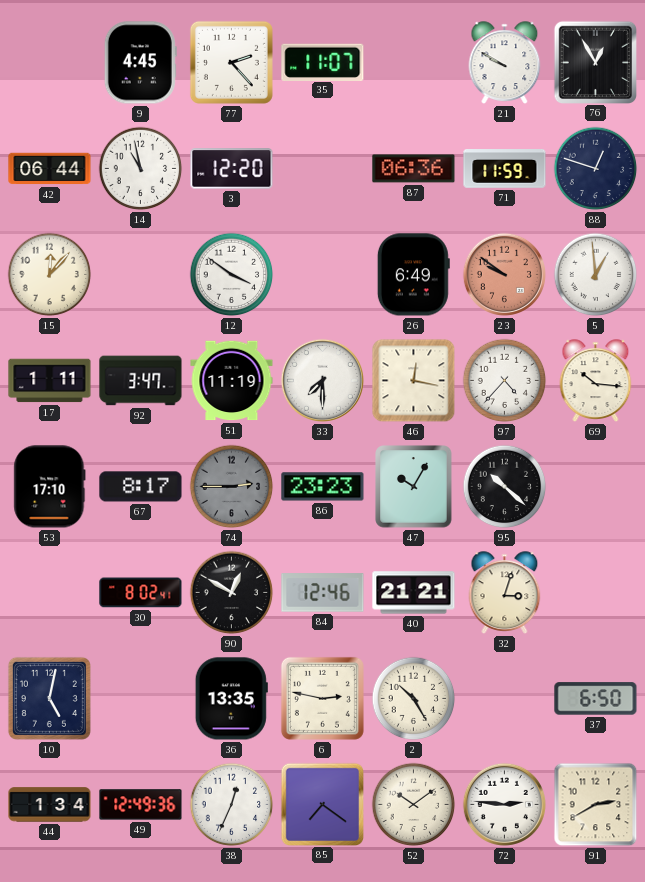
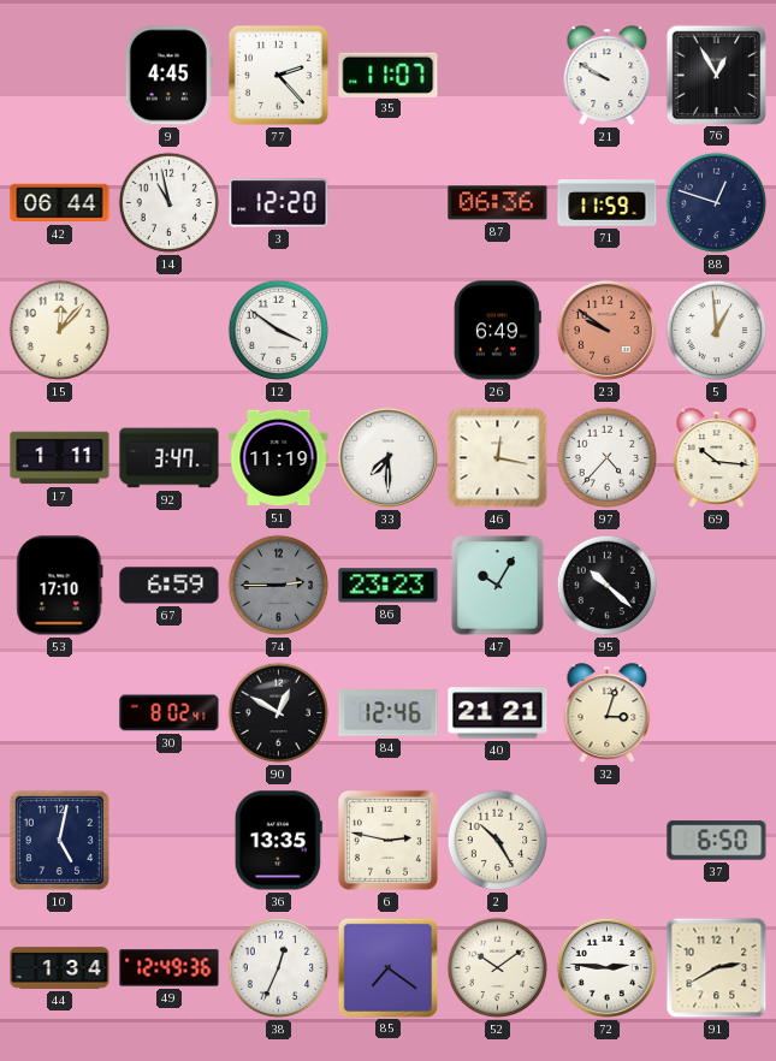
67: 8:17 -> 6:59
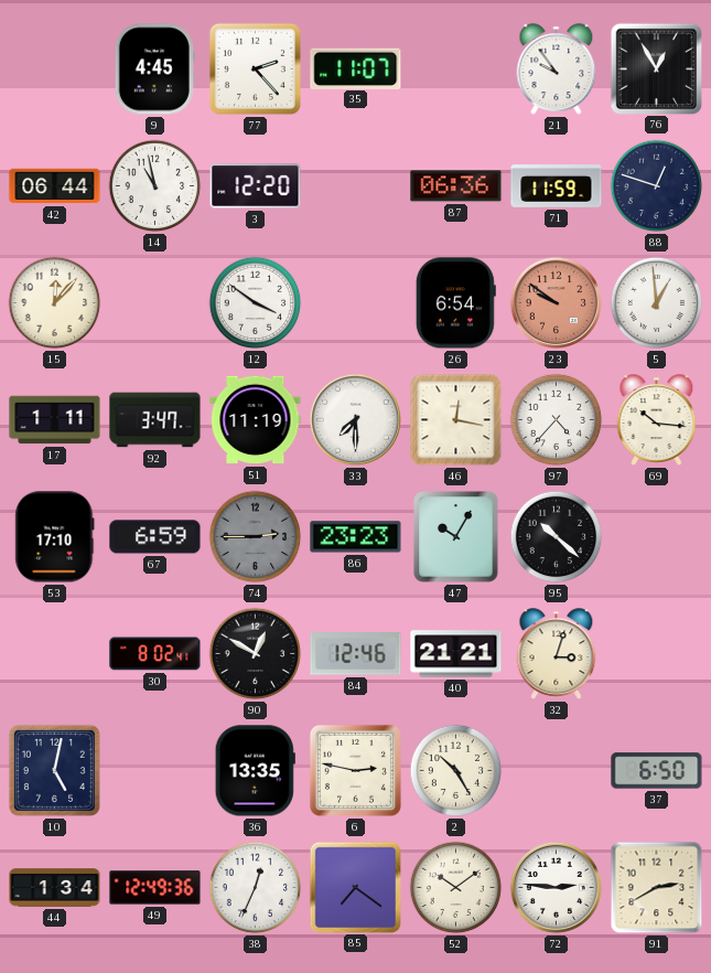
21: 9:50 -> 9:54
26: 6:49 -> 6:54
